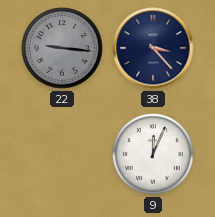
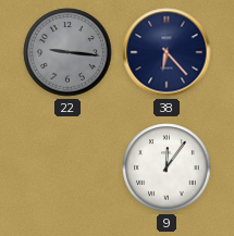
38: 3:23 -> 6:23
9: 12:04 -> 12:06
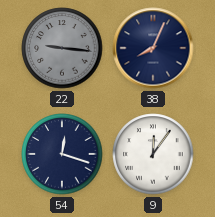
38: 6:23 -> 8:04
54: none -> 12:18
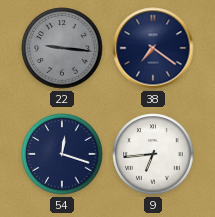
38: 8:04 -> 7:21
9: 12:06 -> 6:44
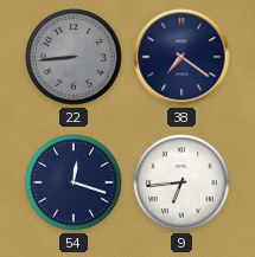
22: 9:16 -> 8:44
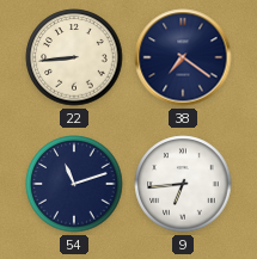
22 dial: grey -> cream
54: 12:18 -> 11:12
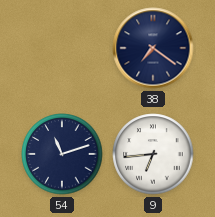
22: 8:44 -> none
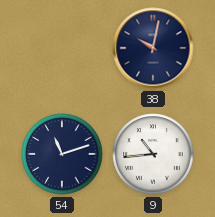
38: 7:21 -> 10:02
9: 6:44 -> 10:44
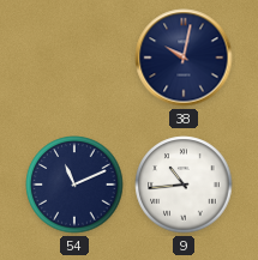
54: 11:12 -> 11:11
